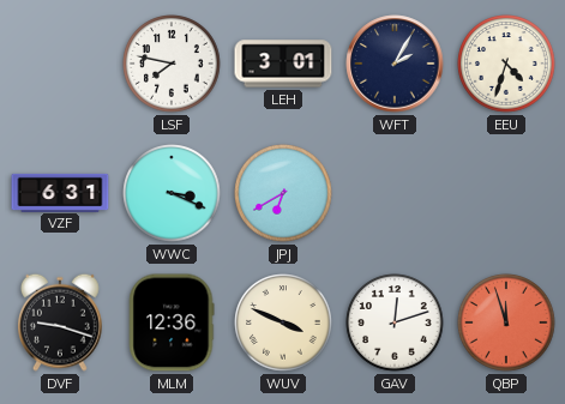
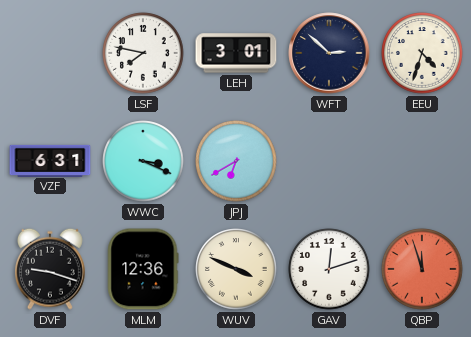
WFT: 2:05 -> 2:52
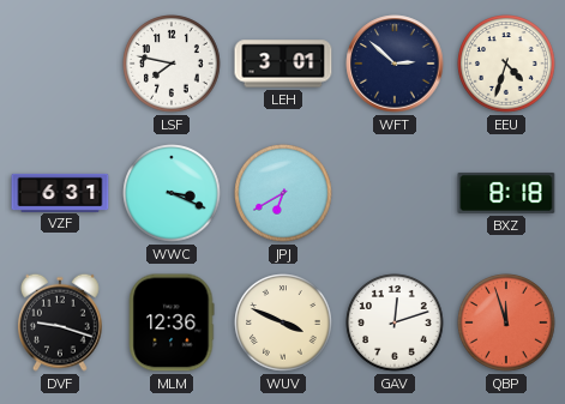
BXZ: none -> 8:18
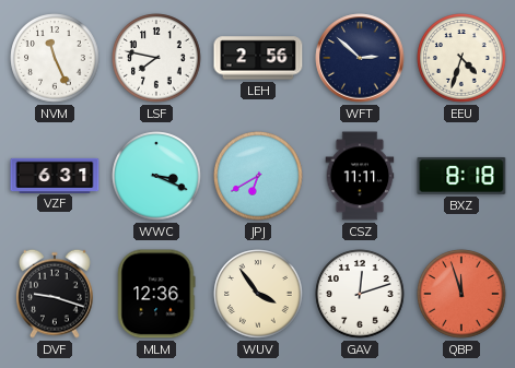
NVM: none -> 11:26
LEH: 3:01 -> 2:56
CSZ: none -> 11:11
WUV: 3:49 -> 3:54
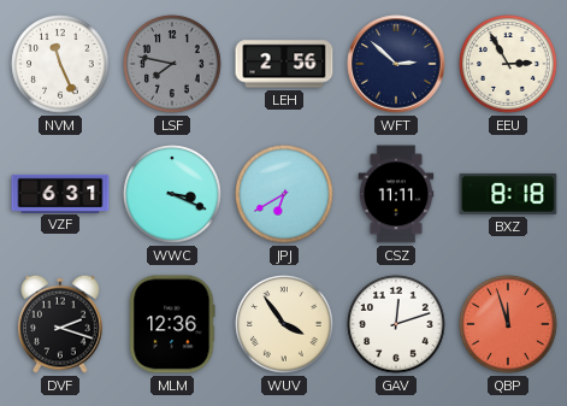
LSF dial: white -> grey
EEU: 4:33 -> 2:55
DVF: 9:18 -> 2:18
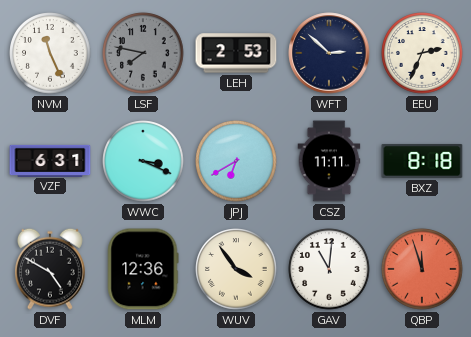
LEH: 2:56 -> 2:53
EEU: 2:55 -> 2:34
DVF: 2:18 -> 4:50
GAV: 12:12 -> 11:01
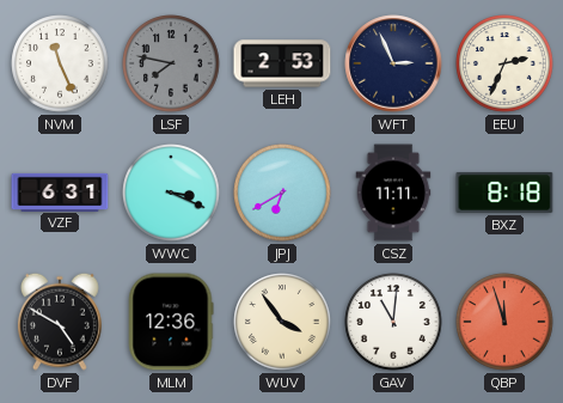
WFT: 2:52 -> 2:56
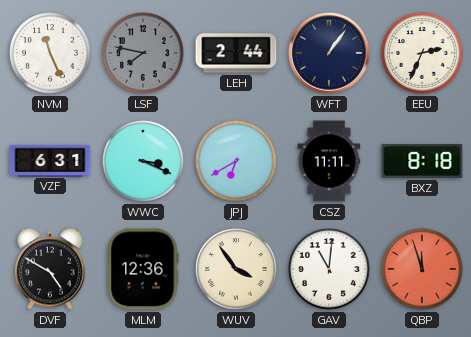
LEH: 2:53 -> 2:44
WFT: 2:56 -> 1:06
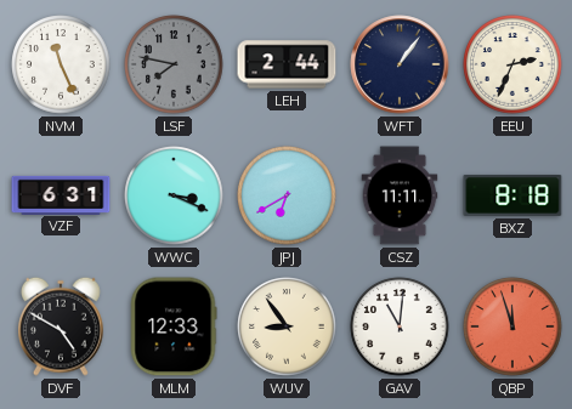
MLM: 12:36 -> 12:33
WUV: 3:54 -> 8:54
